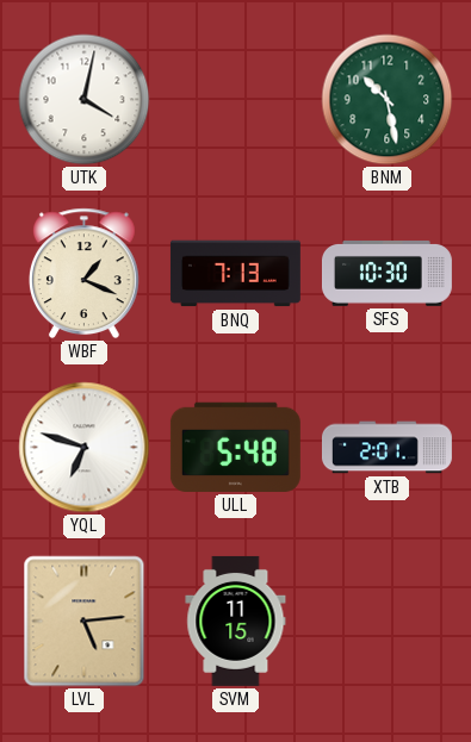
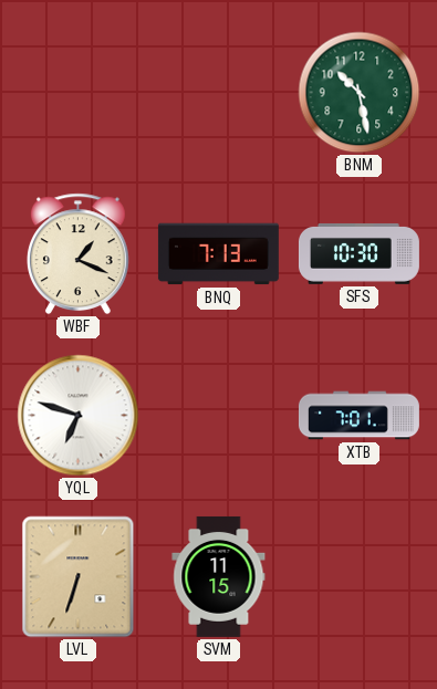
UTK: 4:02 -> none
ULL: 5:48 -> none
XTB: 2:01 -> 7:01
LVL: 5:14 -> 6:33
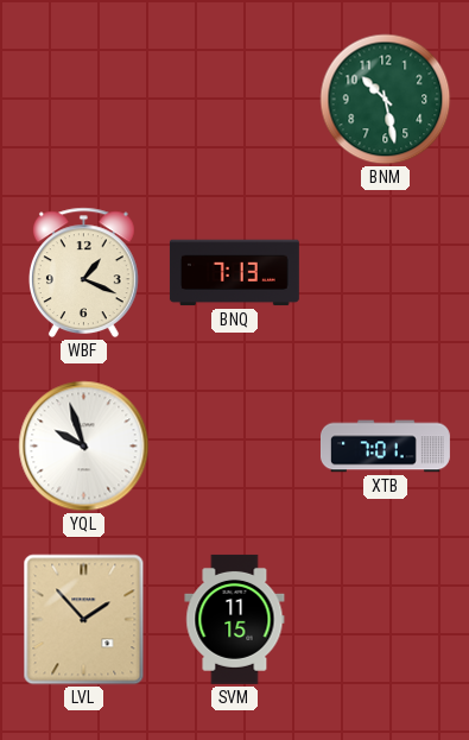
SFS: 10:30 -> none
YQL: 6:48 -> 9:57
LVL: 6:33 -> 1:53
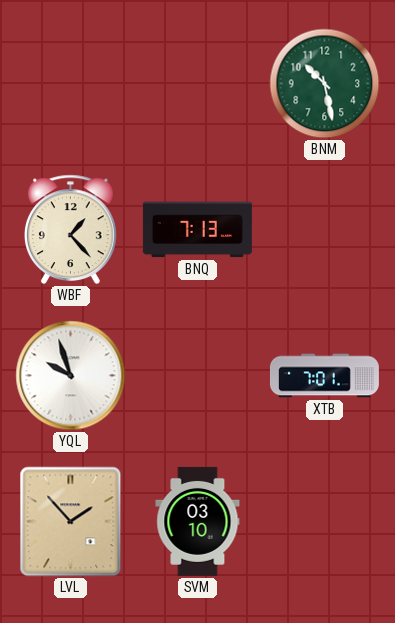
WBF: 1:19 -> 1:23
SVM: 11:15 -> 03:10
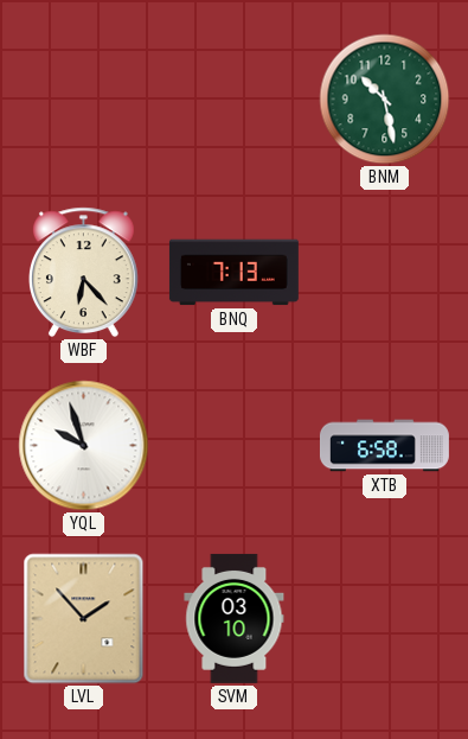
WBF: 1:23 -> 6:23
XTB: 7:01 -> 6:58
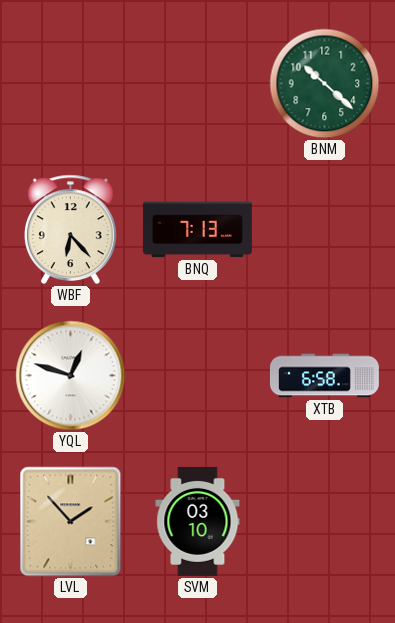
BNM: 10:28 -> 10:22
YQL: 9:57 -> 12:48
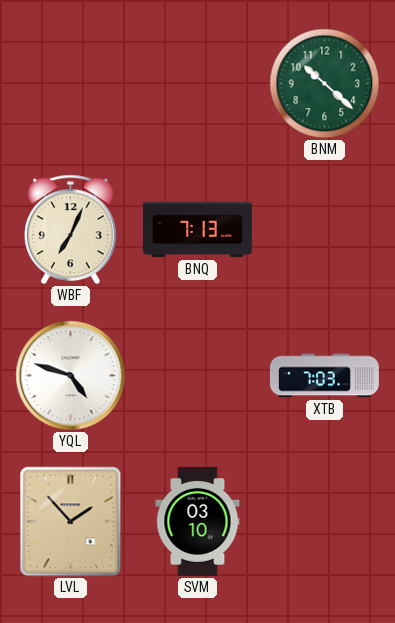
WBF: 6:23 -> 7:04
YQL: 12:48 -> 4:48
XTB: 6:58 -> 7:03
